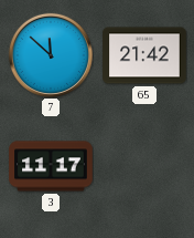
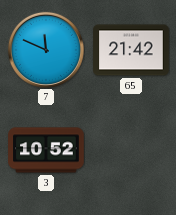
7: 11:52 -> 11:49
3: 11:17 -> 10:52
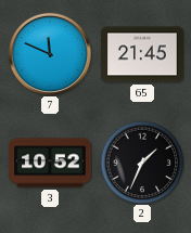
65: 21:42 -> 21:45
2: none -> 1:34
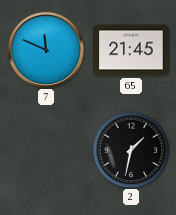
3: 10:52 -> none
2: 1:34 -> 1:32
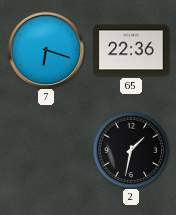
7: 11:49 -> 6:18
65: 21:45 -> 22:36
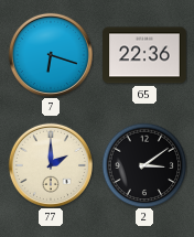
77: none -> 2:00
2: 1:32 -> 3:09
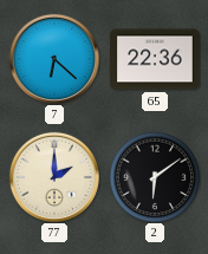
7: 6:18 -> 6:22
2: 3:09 -> 6:09
